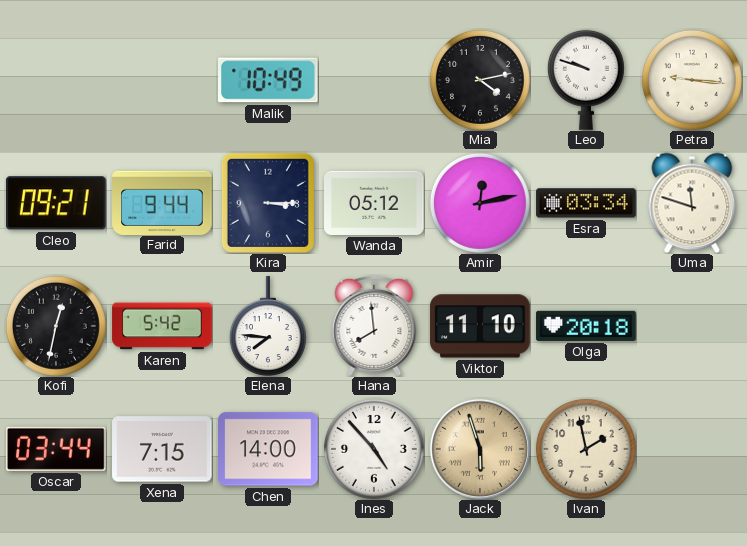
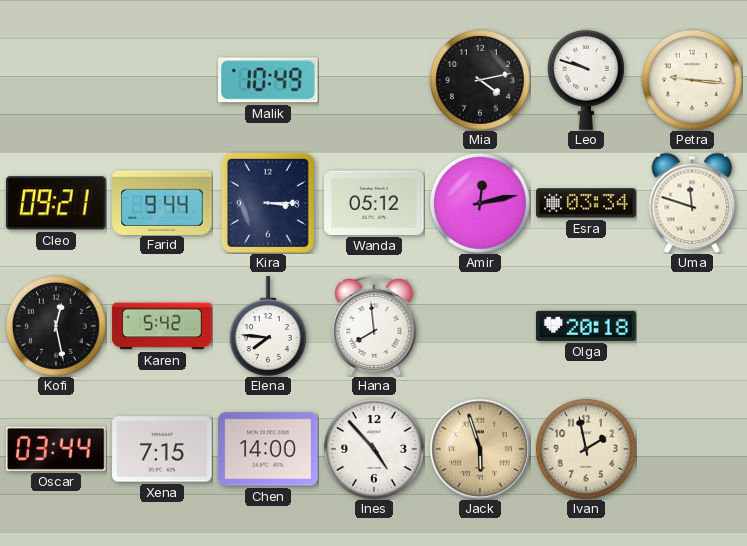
Kofi: 12:32 -> 12:28
Viktor: 11:10 -> none
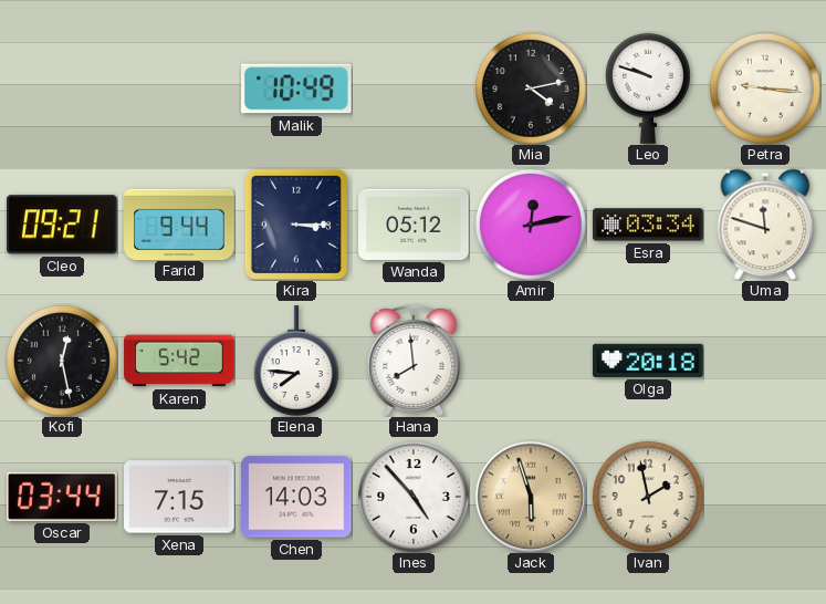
Chen: 14:00 -> 14:03
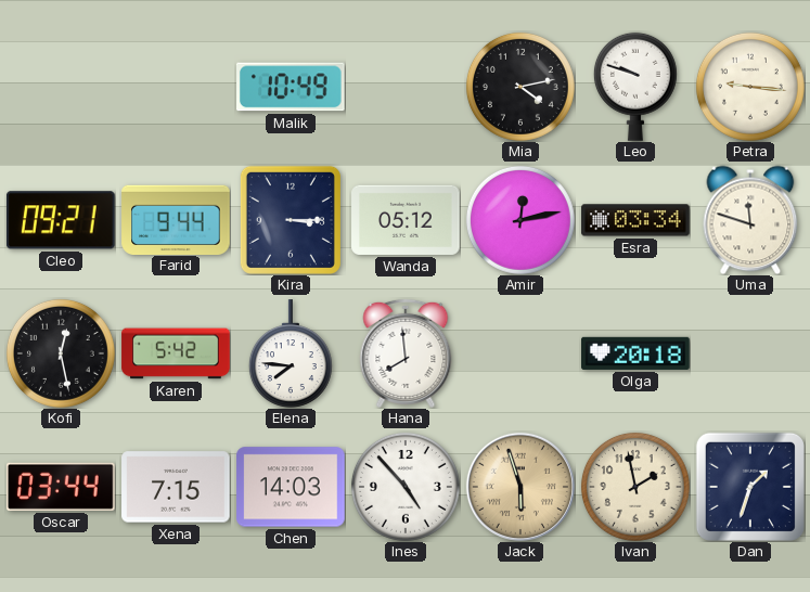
Dan: none -> 1:33
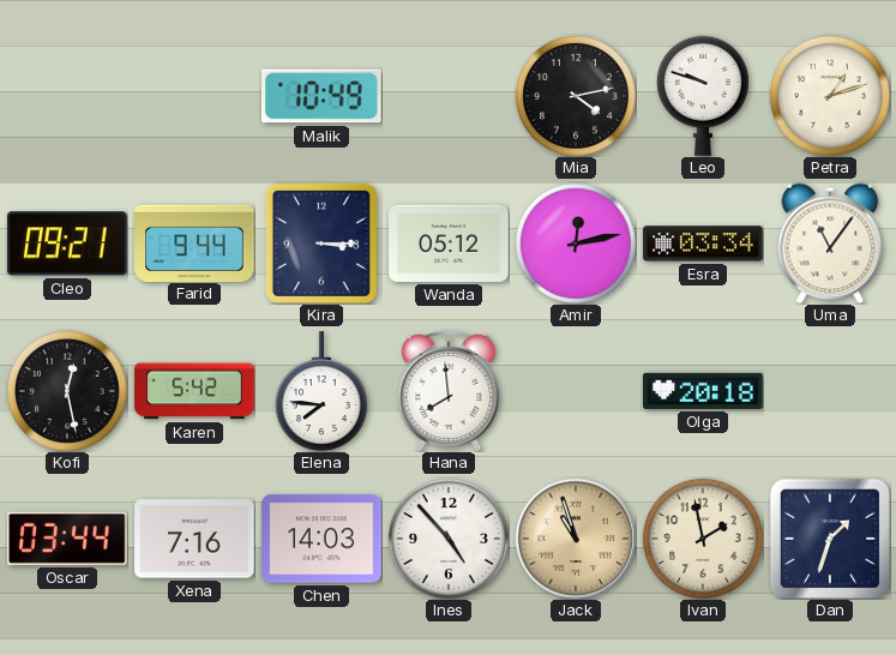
Petra: 9:16 -> 1:12
Uma: 11:48 -> 11:06
Xena: 7:15 -> 7:16
Jack: 5:57 -> 10:57
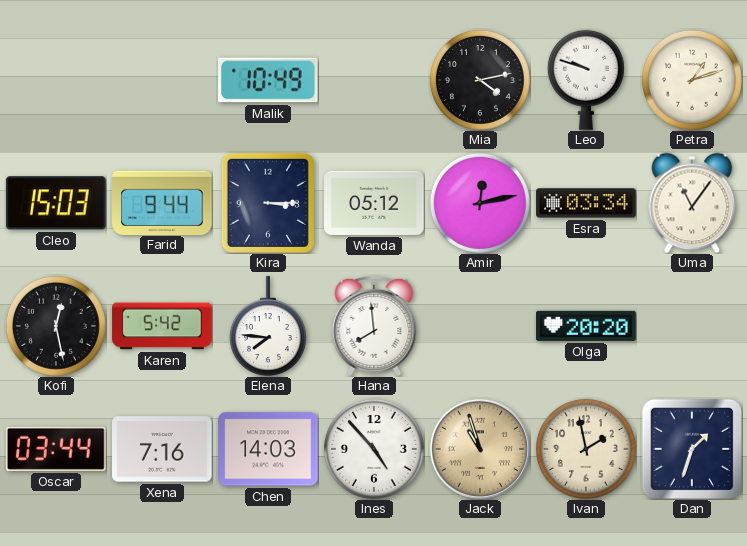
Cleo: 09:21 -> 15:03
Olga: 20:18 -> 20:20
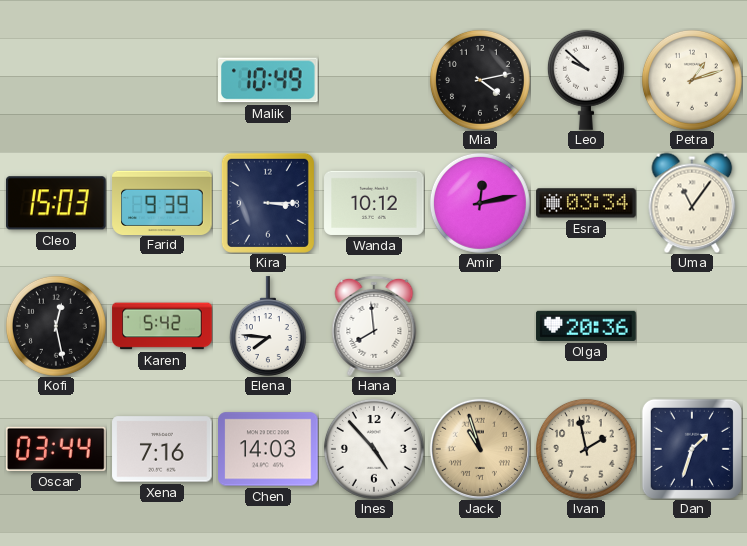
Leo: 9:48 -> 9:52
Farid: 9:44 -> 9:39
Wanda: 05:12 -> 10:12
Olga: 20:20 -> 20:36
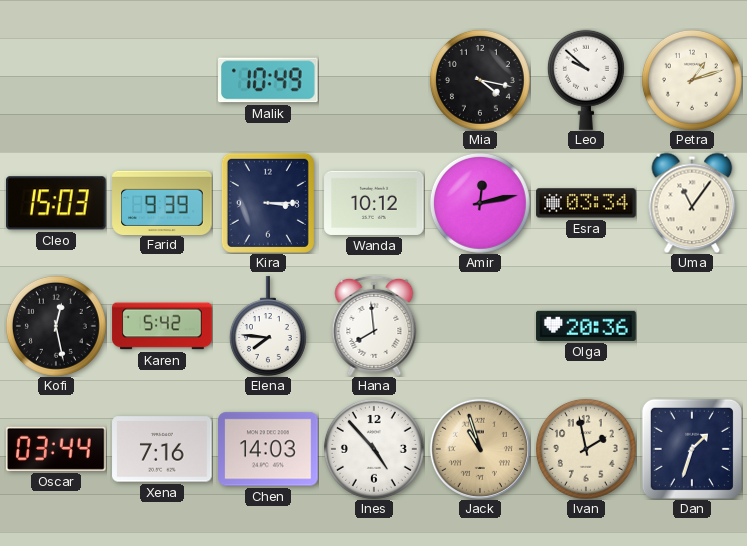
Mia: 4:13 -> 4:17
